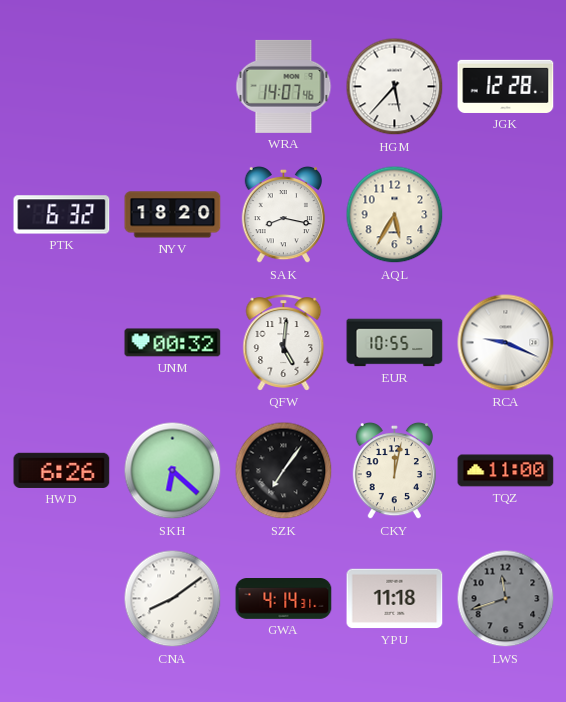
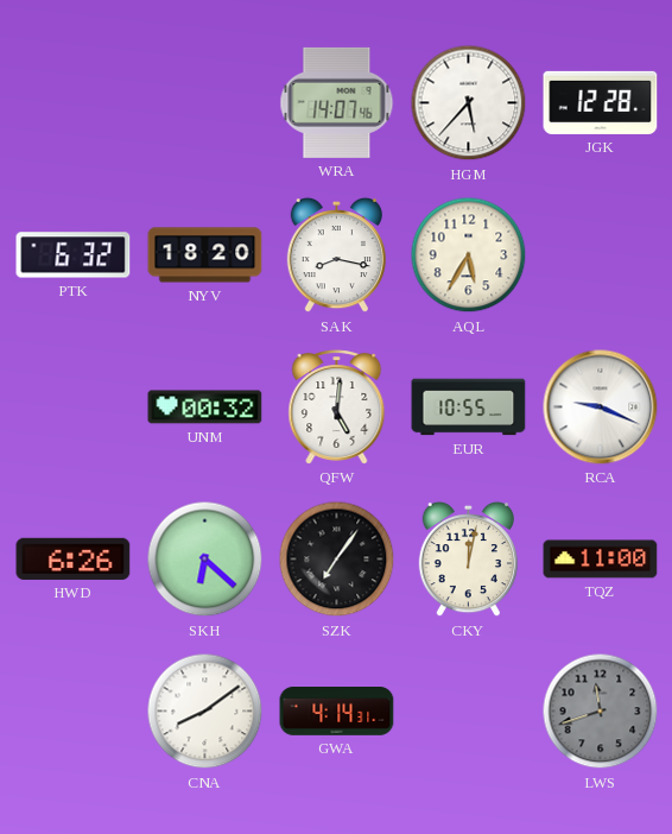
YPU: 11:18 -> none
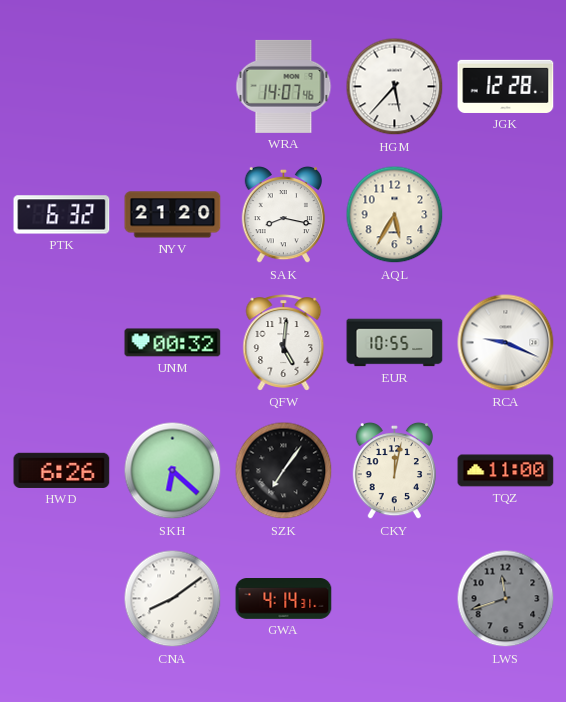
NYV: 18:20 -> 21:20
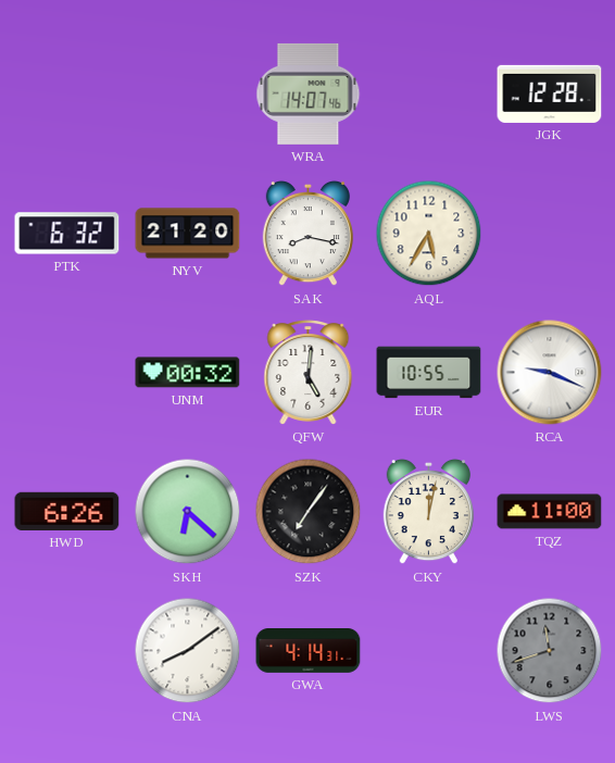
HGM: 5:37 -> none
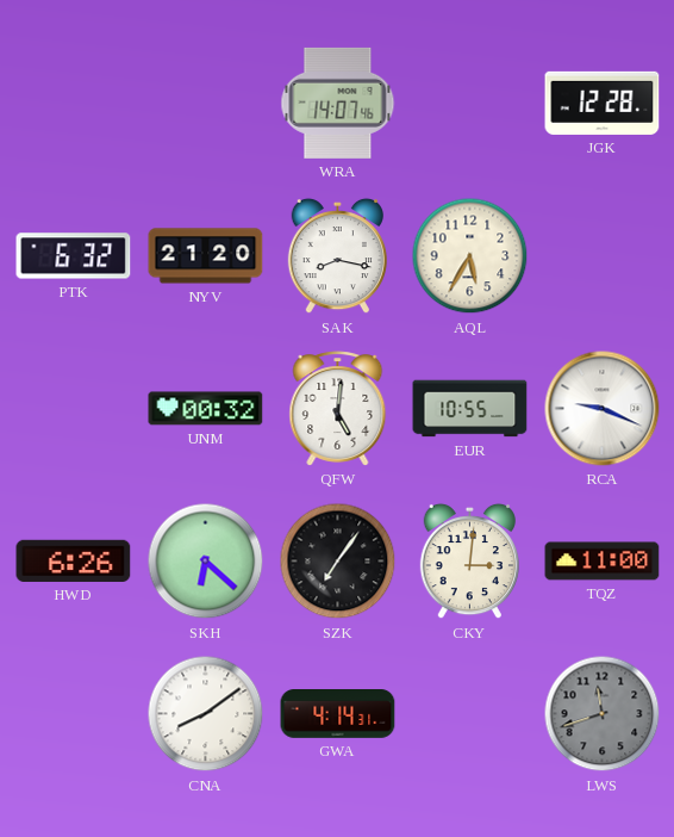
CKY: 12:02 -> 3:01
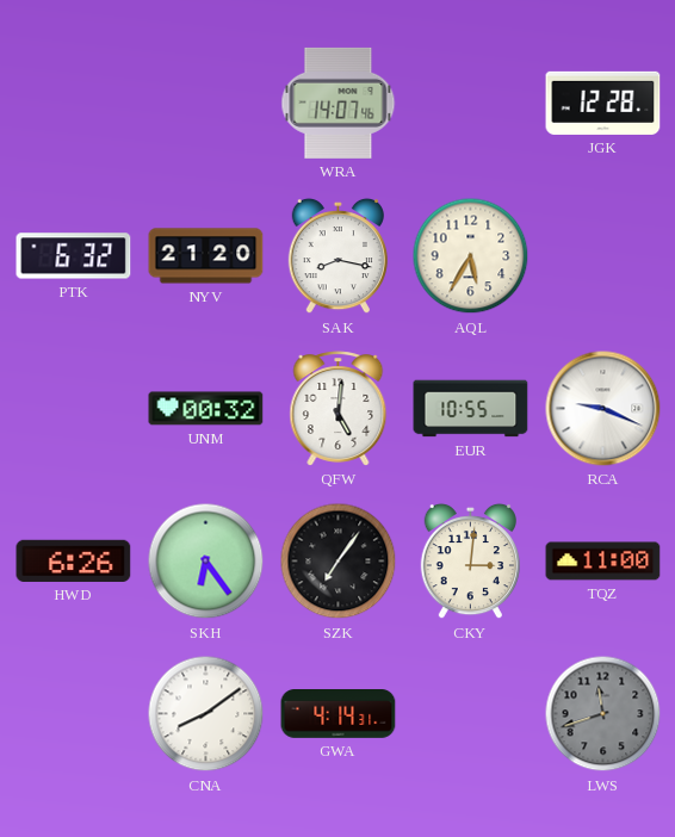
SKH: 6:22 -> 6:24
